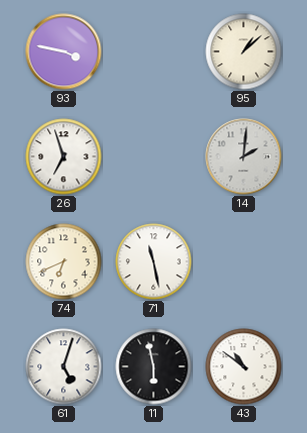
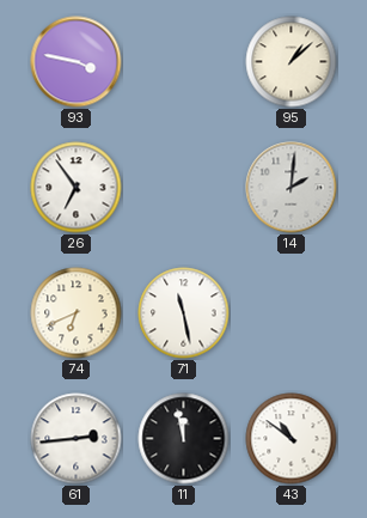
26: 6:57 -> 6:54
61: 5:03 -> 2:44
11: 5:58 -> 11:58
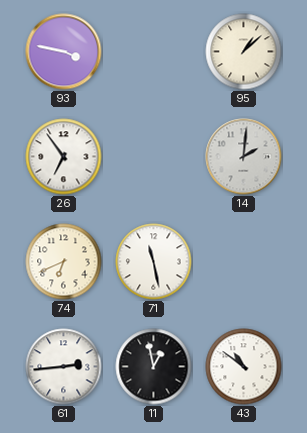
11: 11:58 -> 12:58
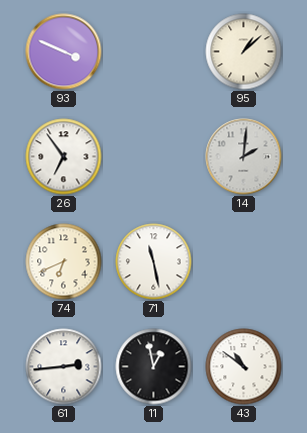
93: 3:47 -> 3:49
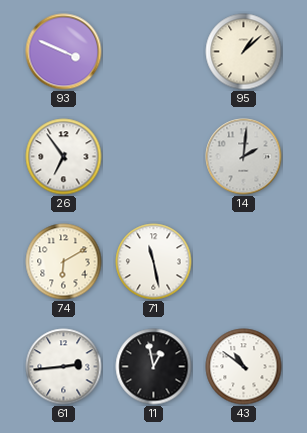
74: 6:41 -> 6:10
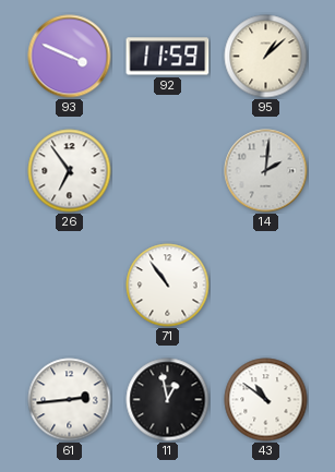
92: none -> 11:59
74: 6:10 -> none
71: 11:28 -> 10:54
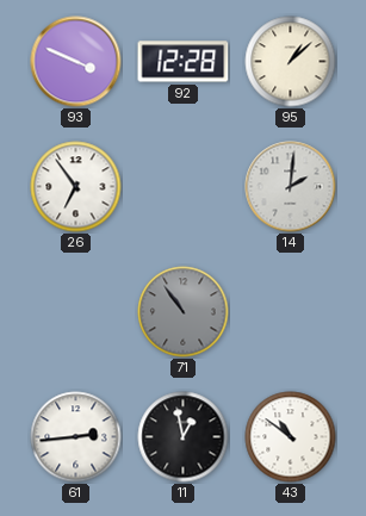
92: 11:59 -> 12:28
71 dial: white -> grey
